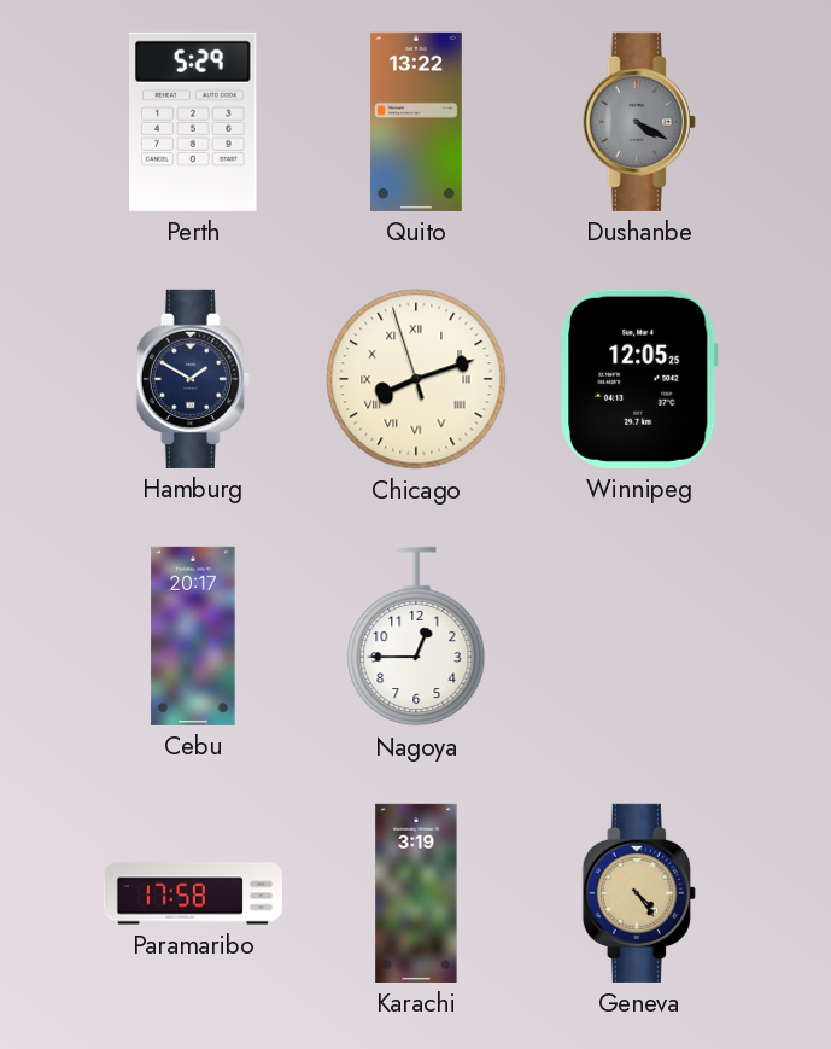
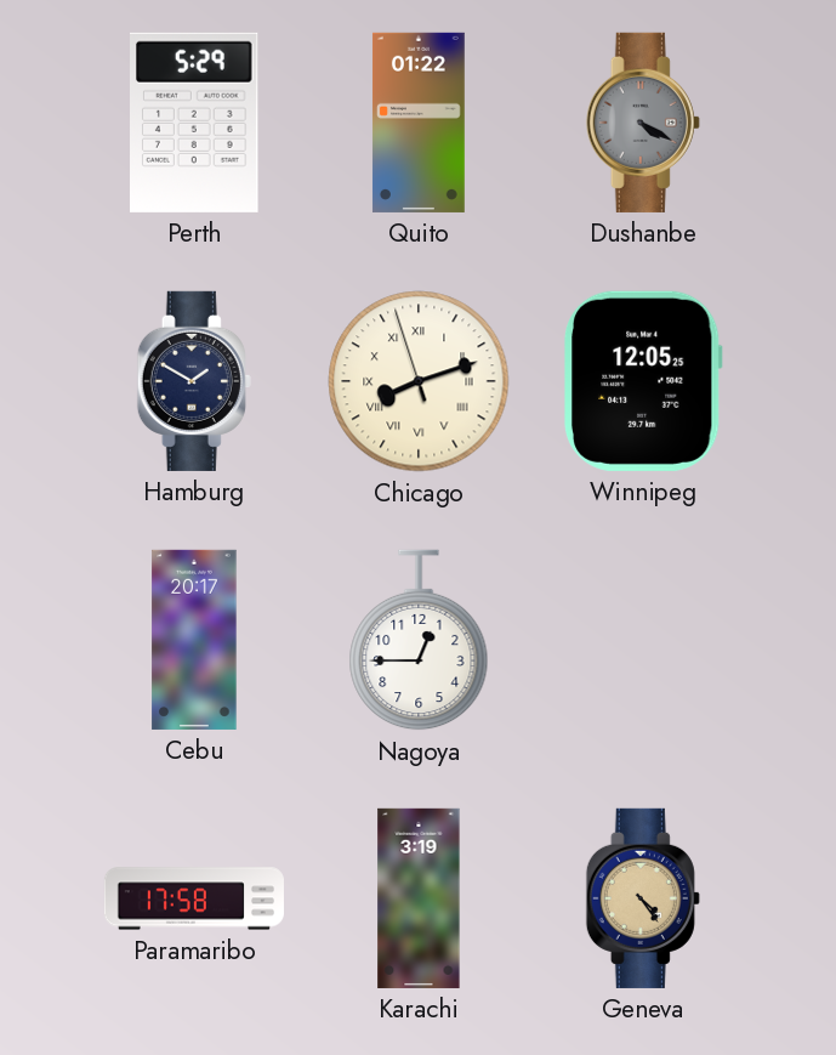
Quito: 13:22 -> 01:22
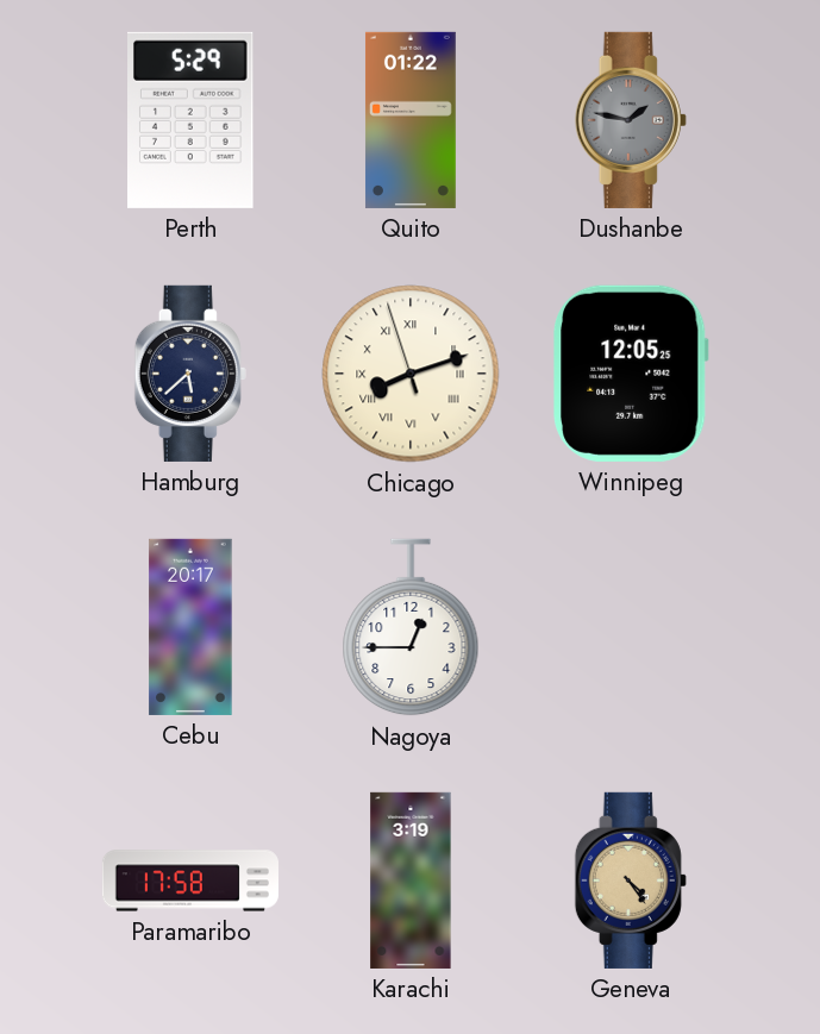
Dushanbe: 4:20 -> 1:47
Hamburg: 1:50 -> 5:38
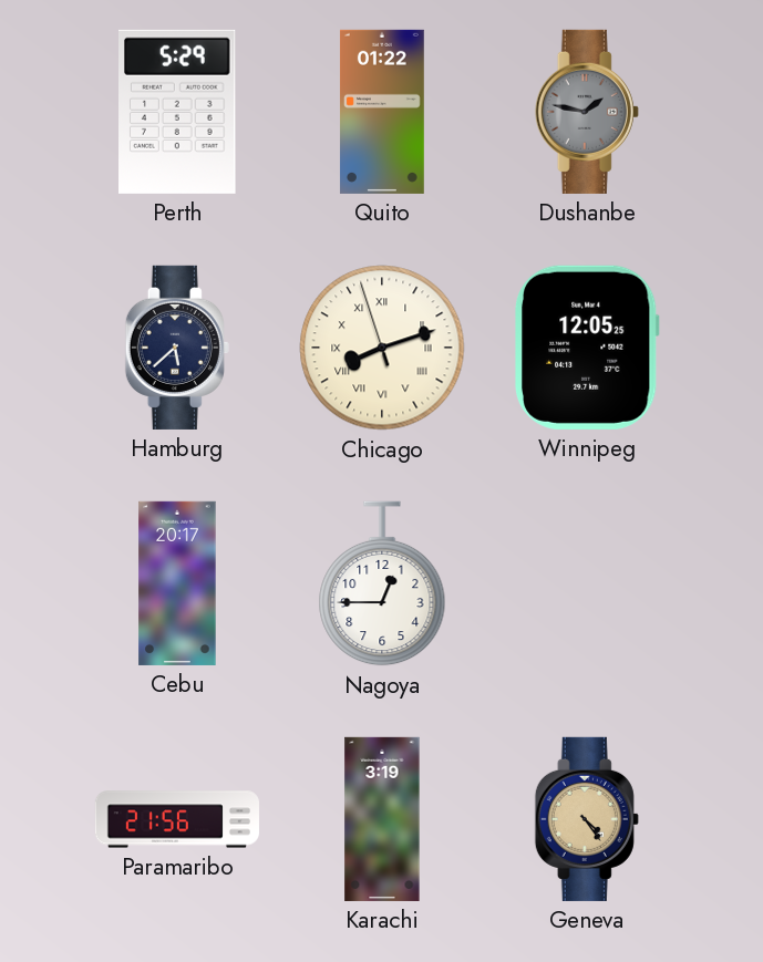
Paramaribo: 17:58 -> 21:56
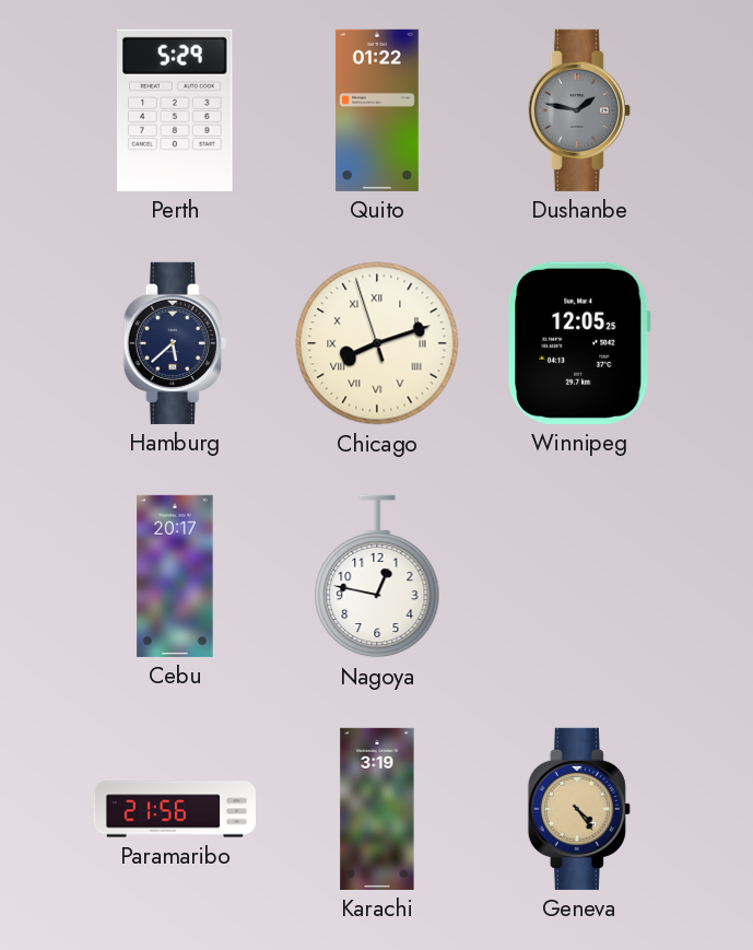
Nagoya: 12:45 -> 12:47
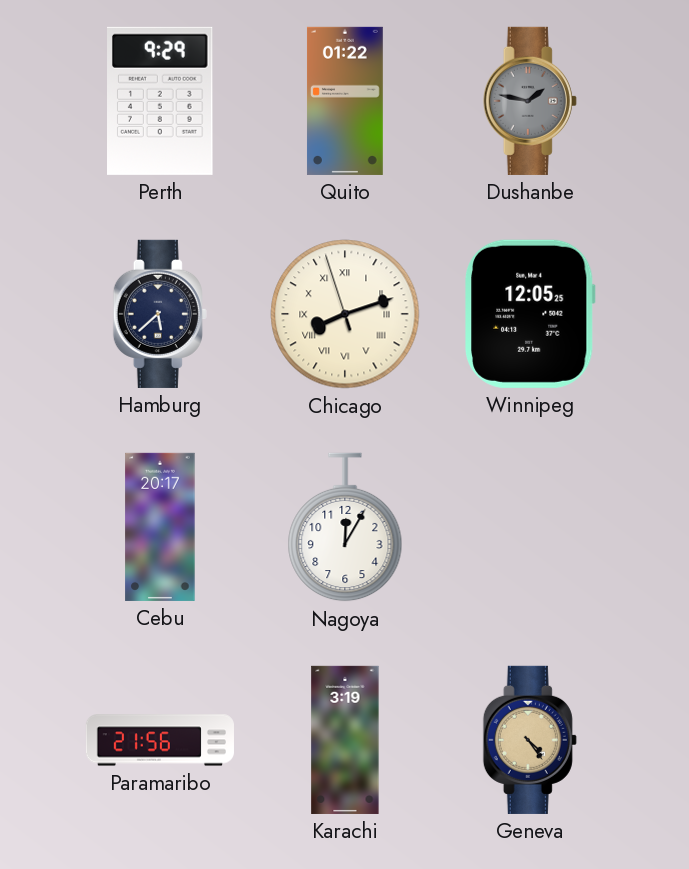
Perth: 5:29 -> 9:29
Nagoya: 12:47 -> 12:05
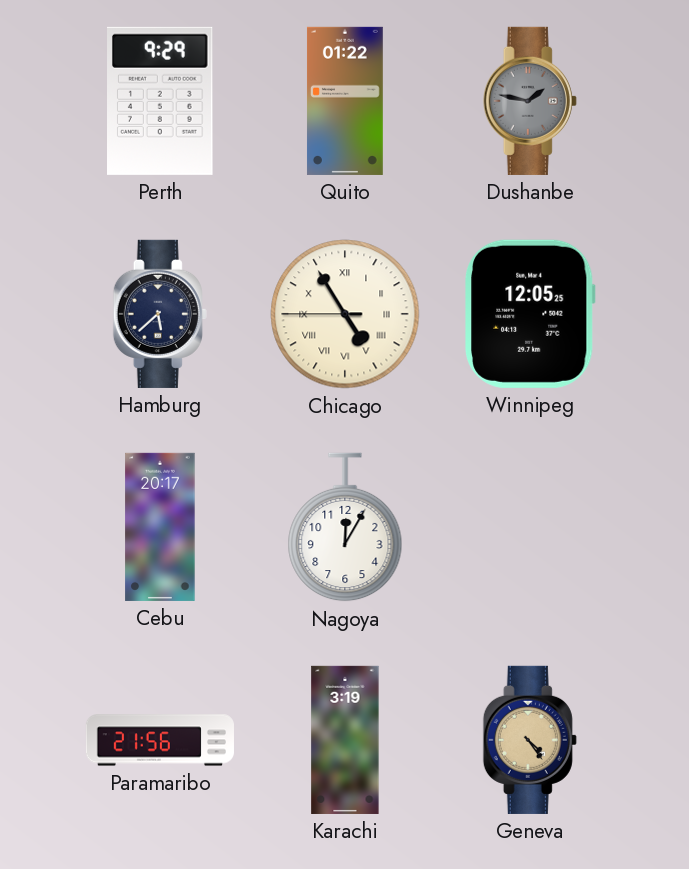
Chicago: 8:11 -> 4:54
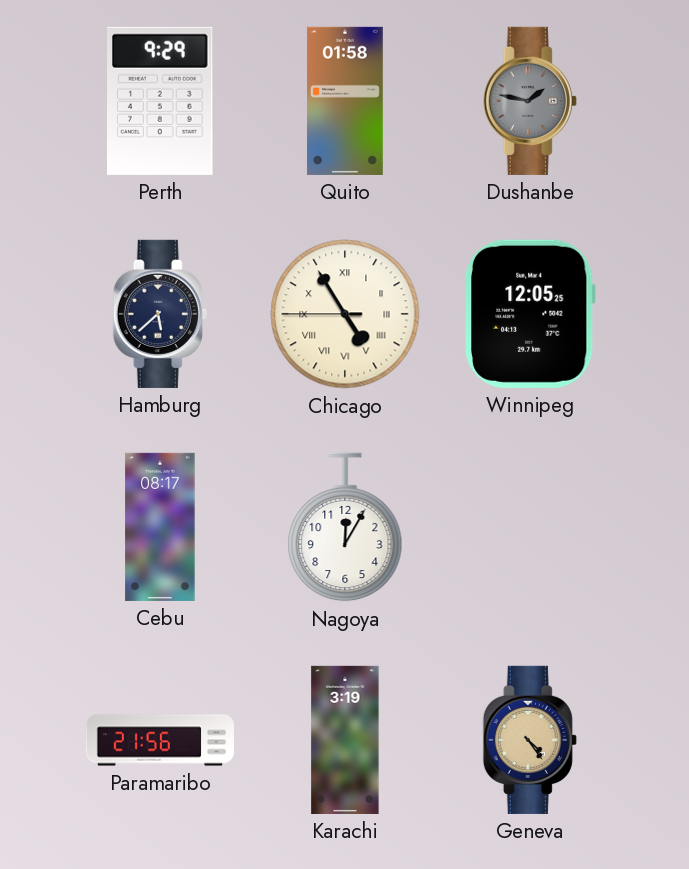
Quito: 01:22 -> 01:58
Cebu: 20:17 -> 08:17
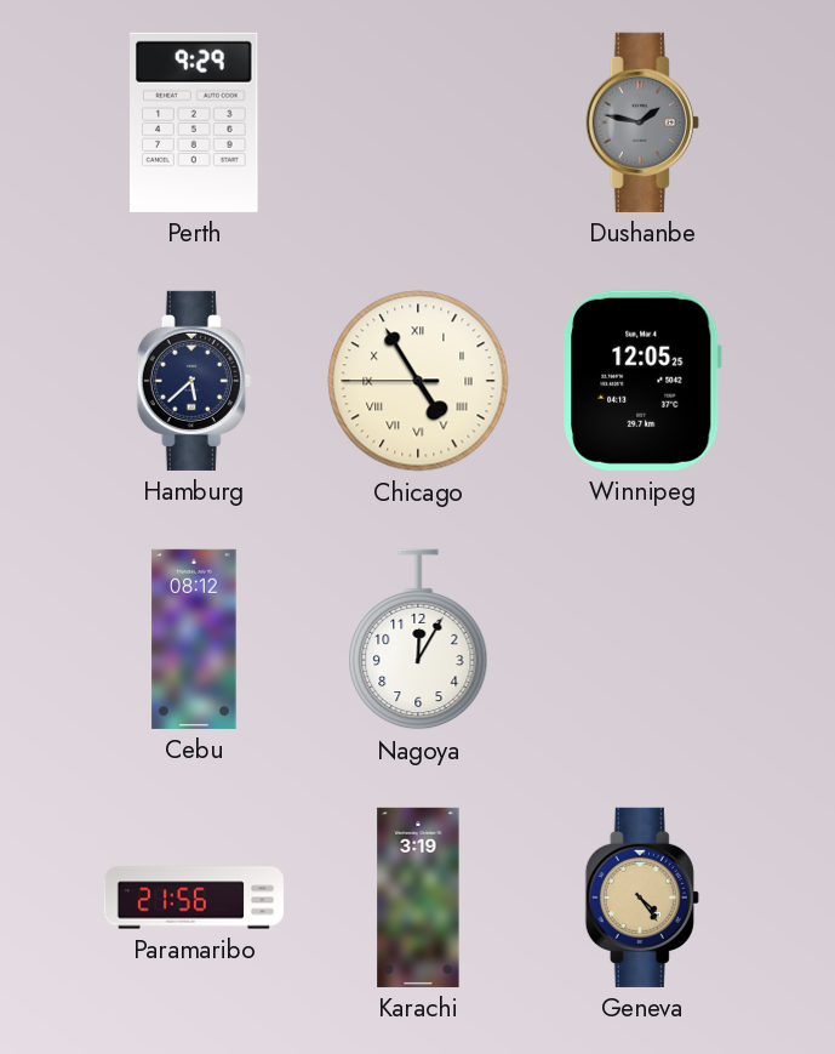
Quito: 01:58 -> none
Cebu: 08:17 -> 08:12
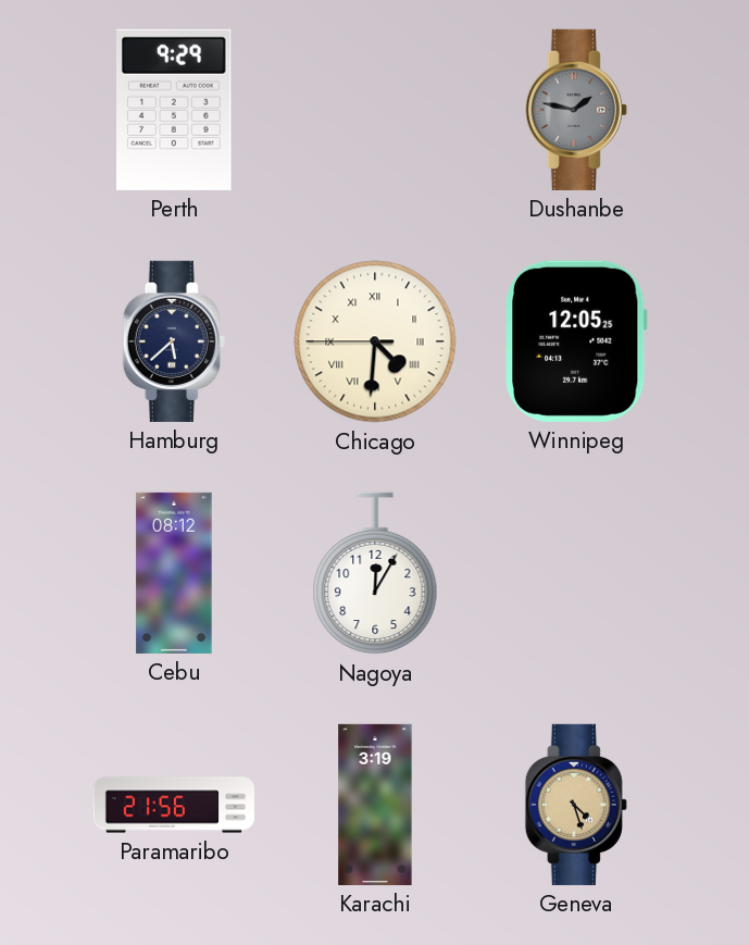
Chicago: 4:54 -> 4:30
Geneva: 4:24 -> 4:27
